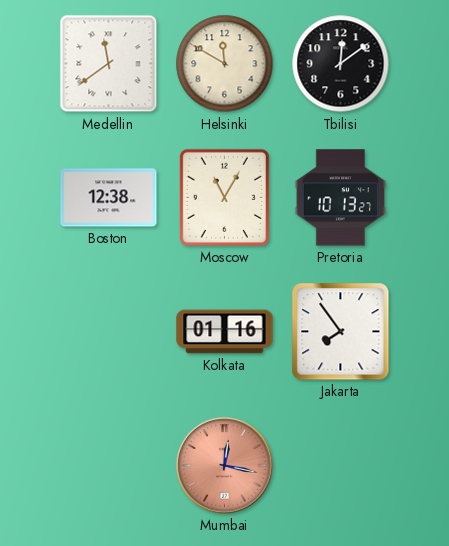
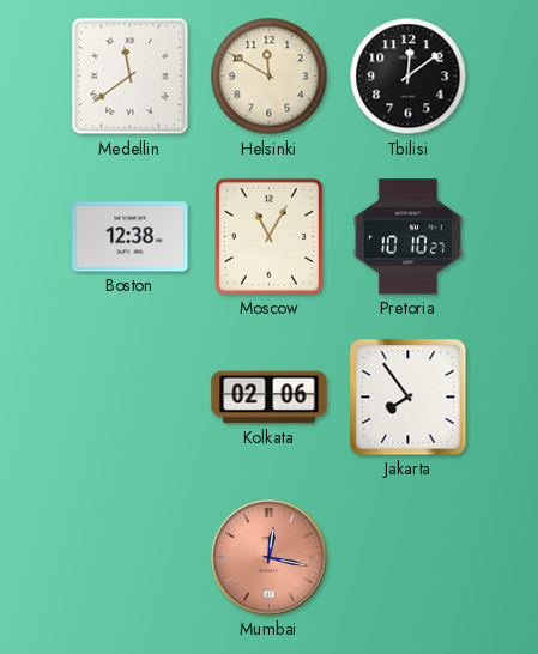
Pretoria: 10:13 -> 10:10
Kolkata: 01:16 -> 02:06
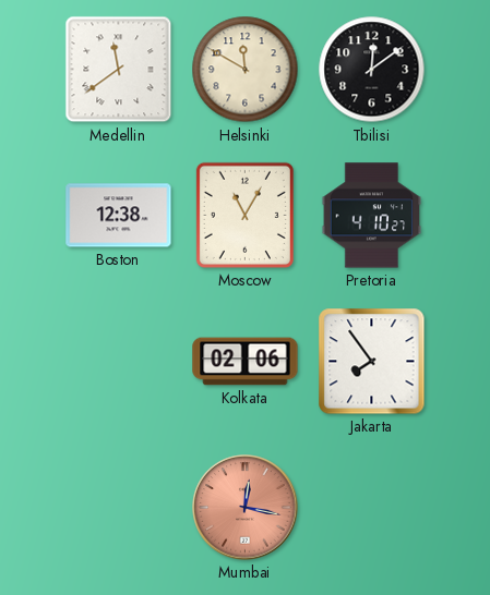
Pretoria: 10:10 -> 4:10
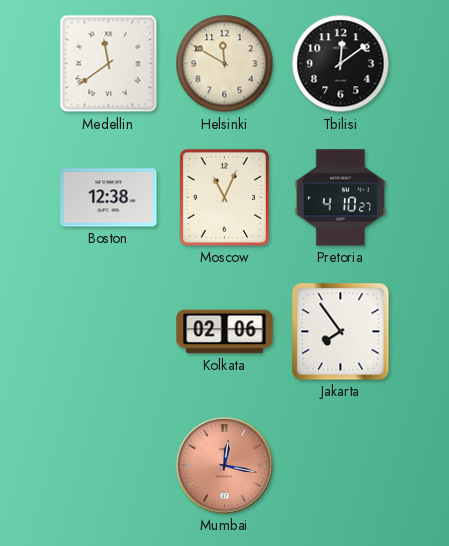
Moscow: 11:05 -> 11:04
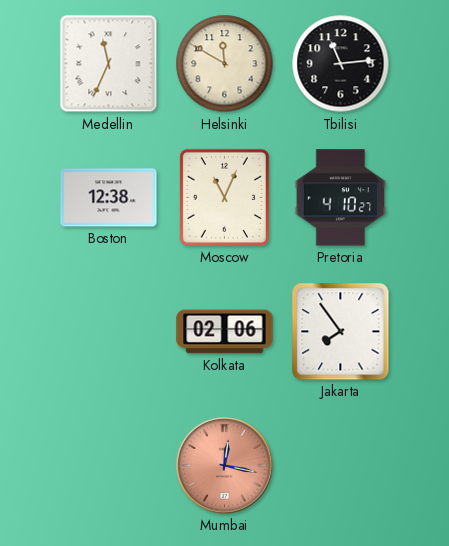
Medellin: 11:39 -> 11:34
Tbilisi: 12:09 -> 11:14
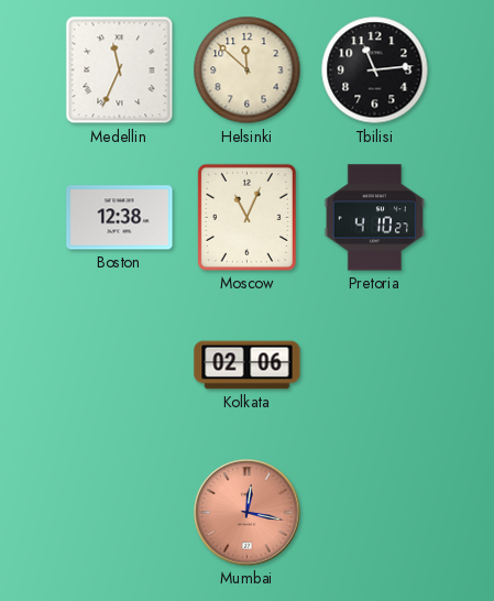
Helsinki: 11:50 -> 11:52
Jakarta: 7:54 -> none
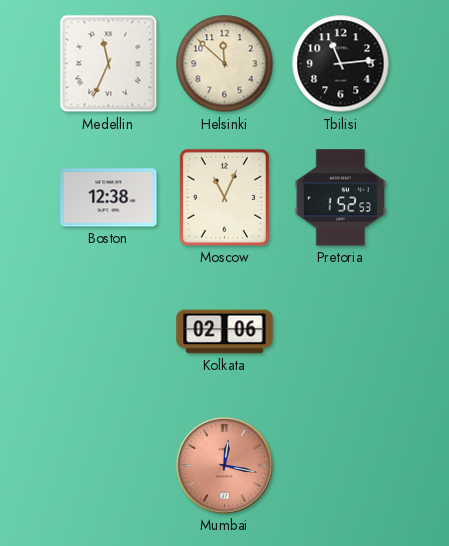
Pretoria: 4:10 -> 1:52
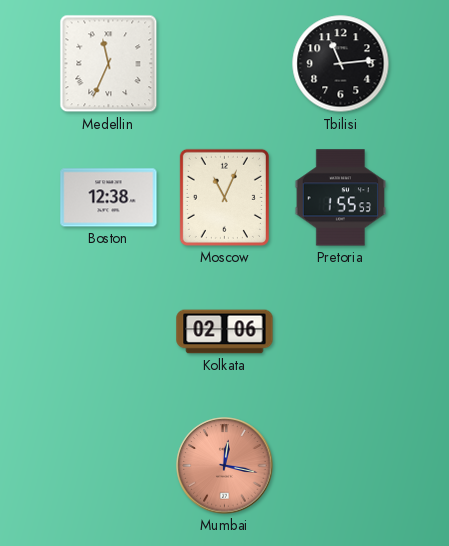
Helsinki: 11:52 -> none
Pretoria: 1:52 -> 1:55
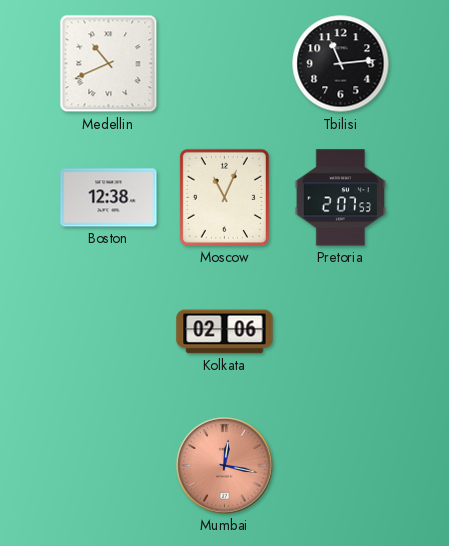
Medellin: 11:34 -> 10:41
Pretoria: 1:55 -> 2:07
